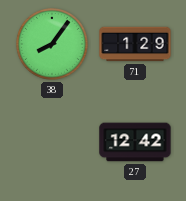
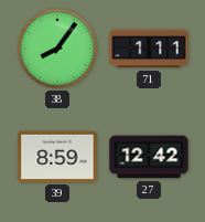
71: 1:29 -> 1:11
39: none -> 8:59
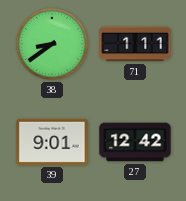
38: 8:06 -> 8:39
39: 8:59 -> 9:01
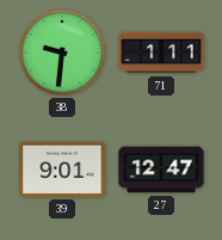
38: 8:39 -> 9:31
27: 12:42 -> 12:47
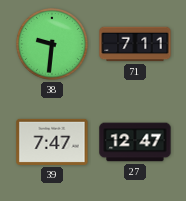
71: 1:11 -> 7:11
39: 9:01 -> 7:47
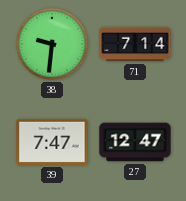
71: 7:11 -> 7:14
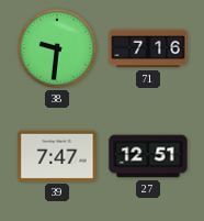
71: 7:14 -> 7:16
27: 12:47 -> 12:51
